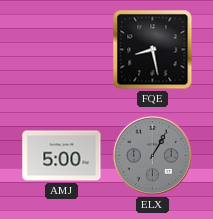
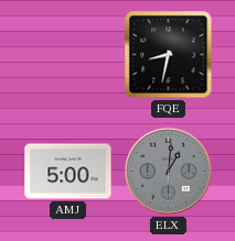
FQE: 8:28 -> 8:32
ELX: 1:05 -> 1:01
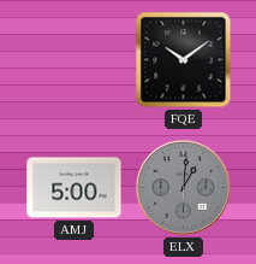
FQE: 8:32 -> 10:09
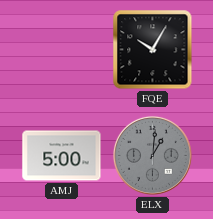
FQE: 10:09 -> 10:05
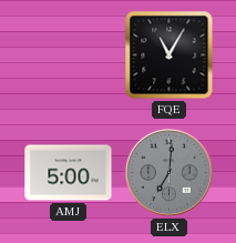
FQE: 10:05 -> 11:05
ELX: 1:01 -> 7:01
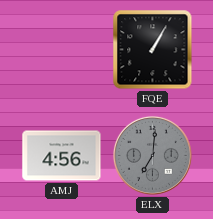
FQE: 11:05 -> 1:05
AMJ: 5:00 -> 4:56
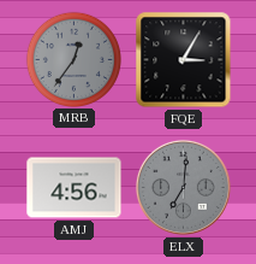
MRB: none -> 12:36
FQE: 1:05 -> 3:05
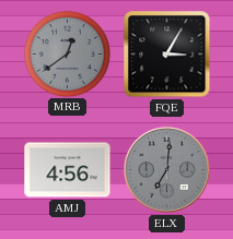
MRB: 12:36 -> 12:39
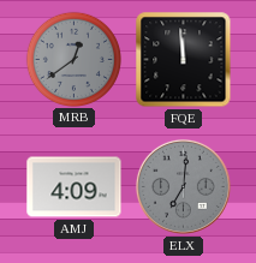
FQE: 3:05 -> 11:59
AMJ: 4:56 -> 4:09
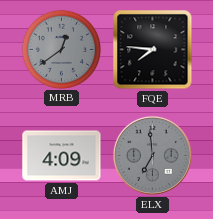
FQE: 11:59 -> 7:46
ELX: 7:01 -> 6:59
